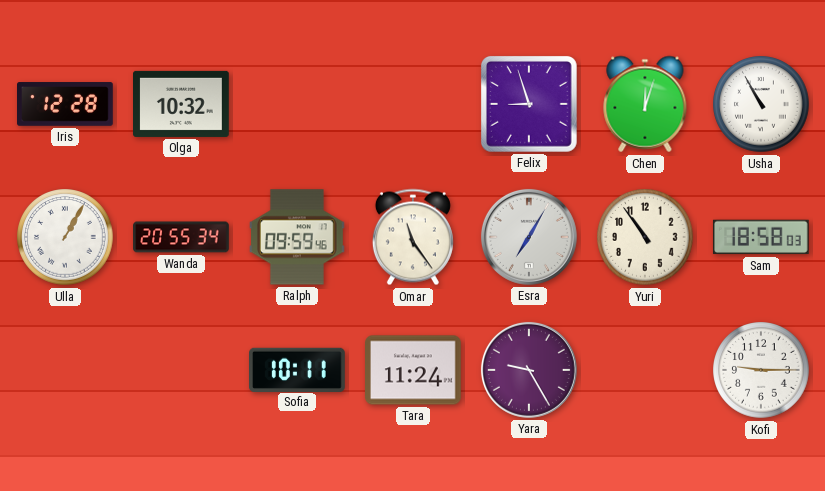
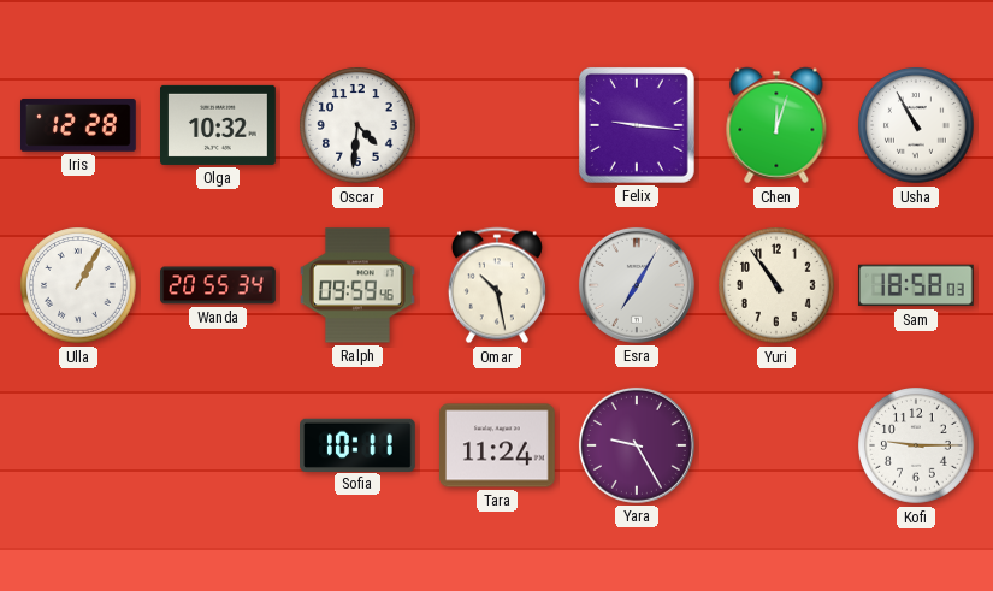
Oscar: none -> 4:31
Felix: 8:57 -> 9:16
Omar: 11:24 -> 10:28
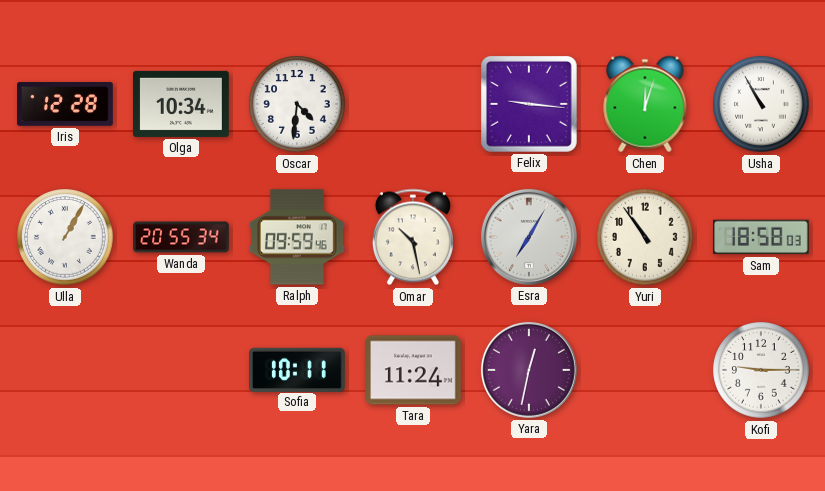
Olga: 10:32 -> 10:34
Yara: 9:25 -> 12:32
